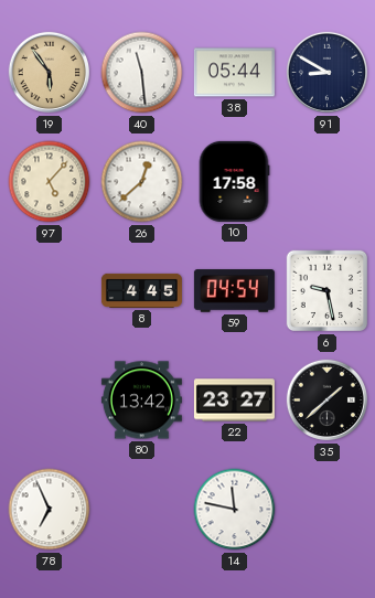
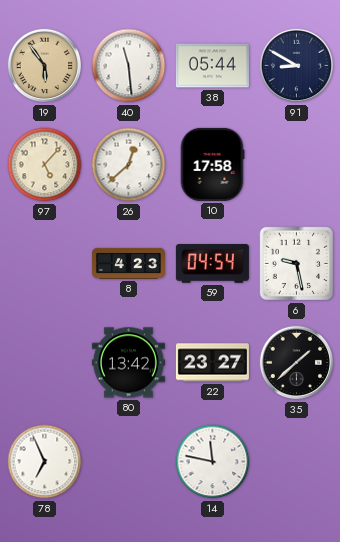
8: 4:45 -> 4:23
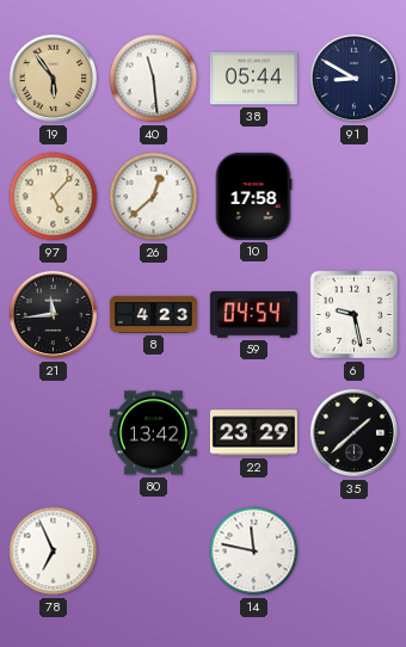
21: none -> 11:44
22: 23:27 -> 23:29
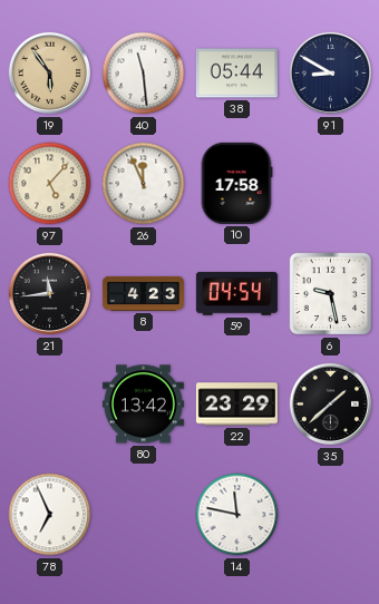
26: 12:38 -> 11:56
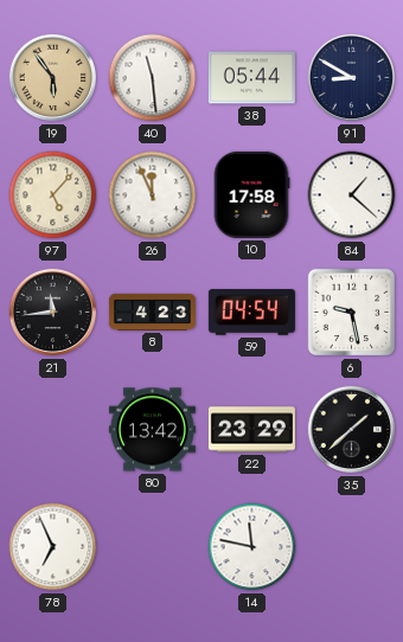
84: none -> 1:22
